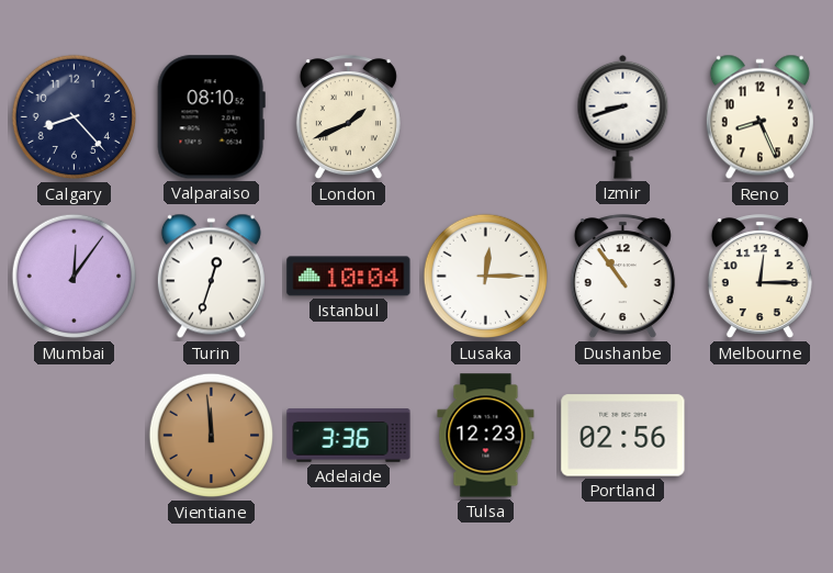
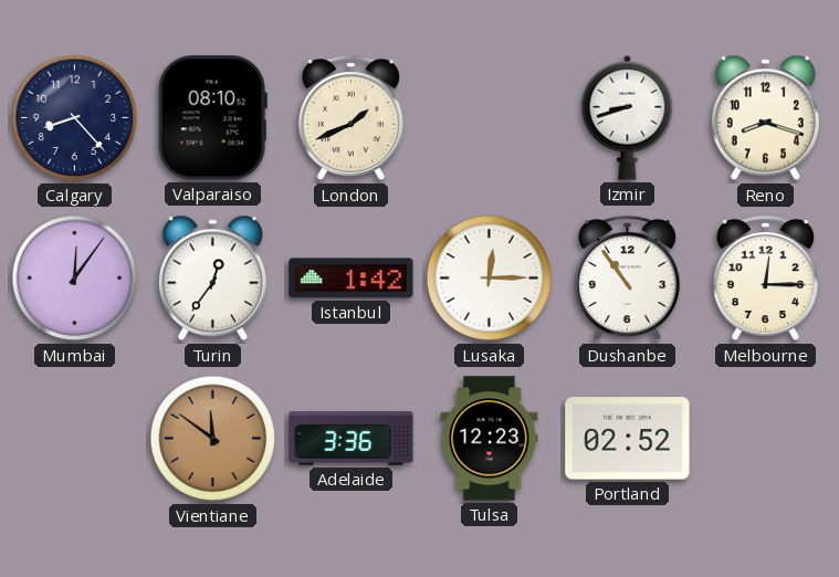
Reno: 8:26 -> 8:18
Turin: 12:33 -> 12:36
Istanbul: 10:04 -> 1:42
Vientiane: 11:59 -> 11:51
Portland: 02:56 -> 02:52
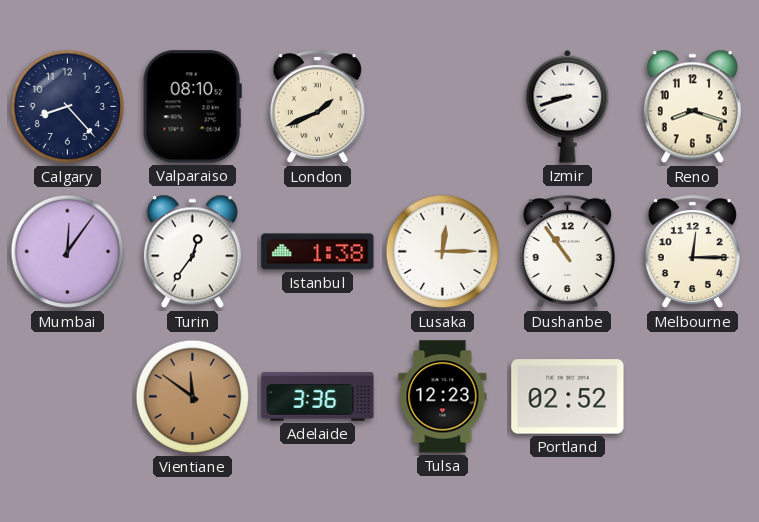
Istanbul: 1:42 -> 1:38
